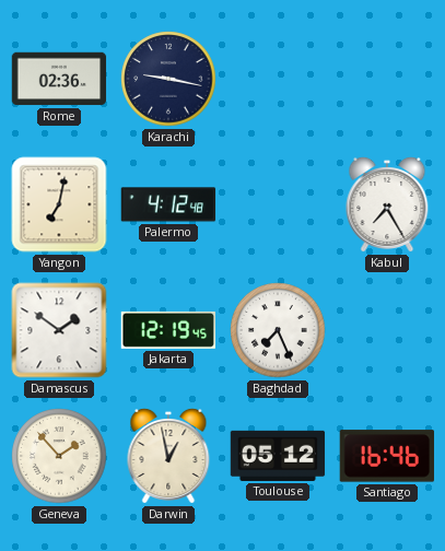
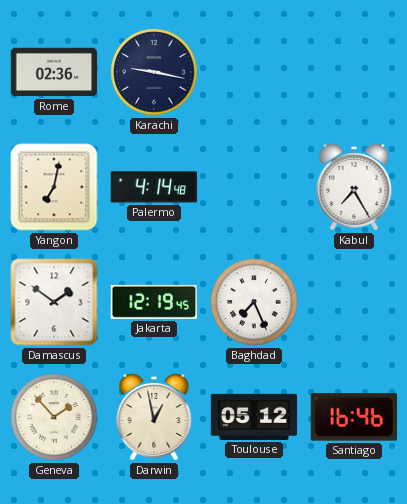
Palermo: 4:12 -> 4:14
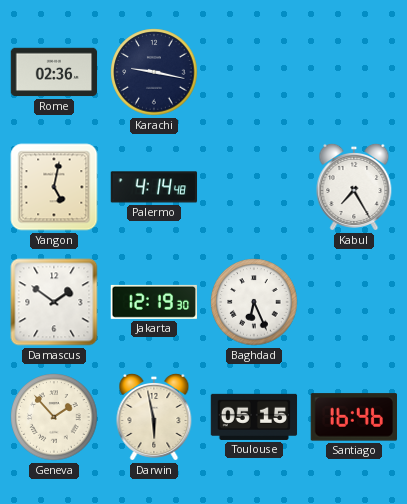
Yangon: 7:02 -> 5:02
Jakarta: 12:19:45 -> 12:19:30
Baghdad: 7:26 -> 6:26
Darwin: 12:58 -> 5:58
Toulouse: 05:12 -> 05:15
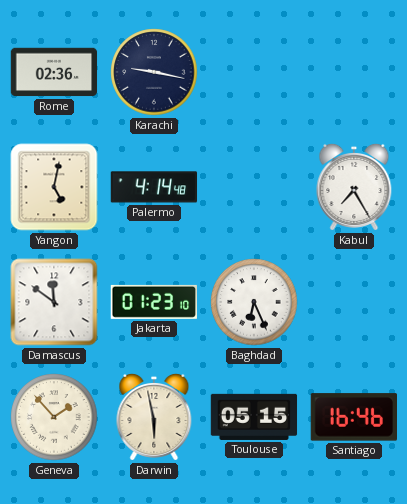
Damascus: 1:51 -> 11:51
Jakarta: 12:19 -> 01:23
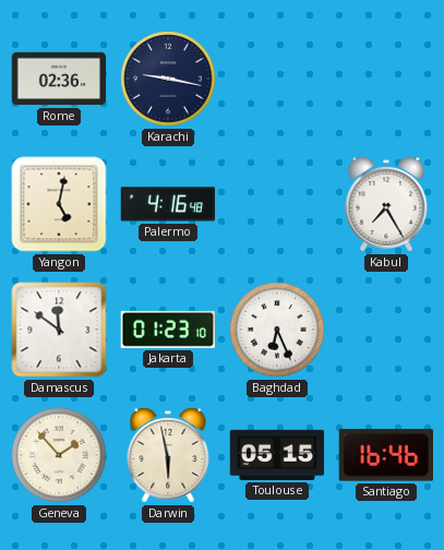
Palermo: 4:14 -> 4:16
